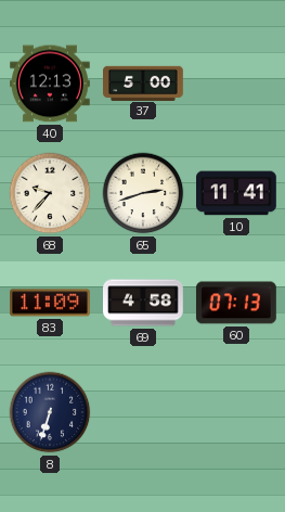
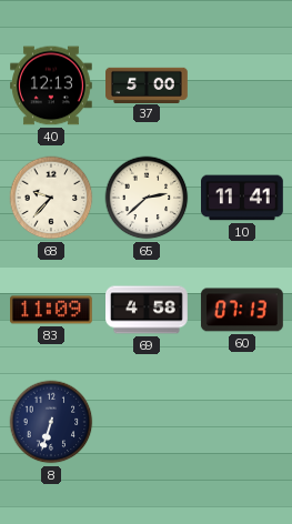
65: 2:42 -> 2:38
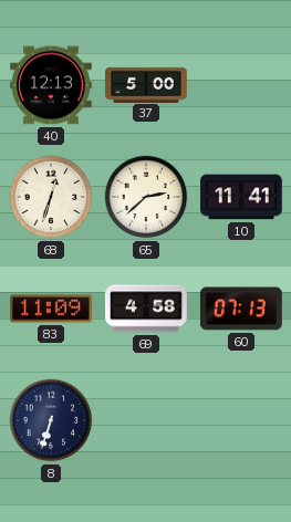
68: 9:37 -> 12:33
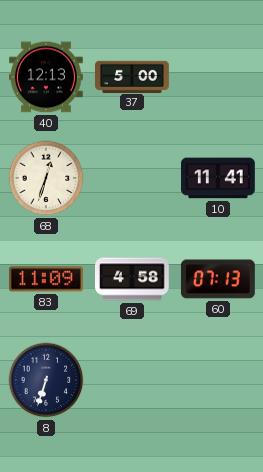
65: 2:38 -> none
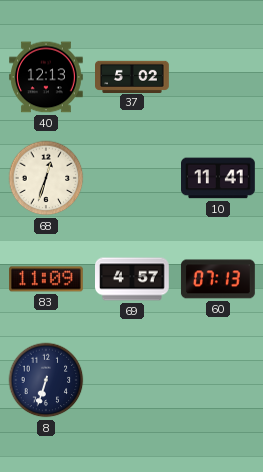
37: 5:00 -> 5:02
69: 4:58 -> 4:57
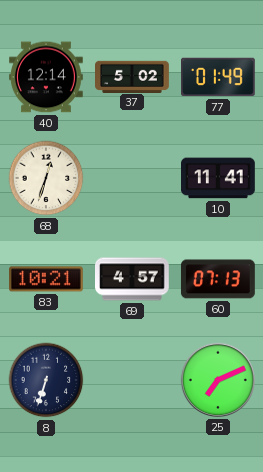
40: 12:13 -> 12:14
77: none -> 01:49
83: 11:09 -> 10:21
25: none -> 7:11
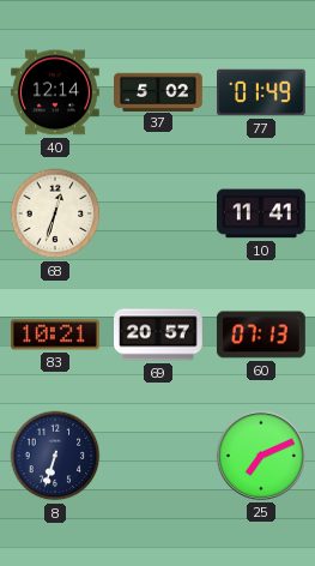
69: 4:57 -> 20:57
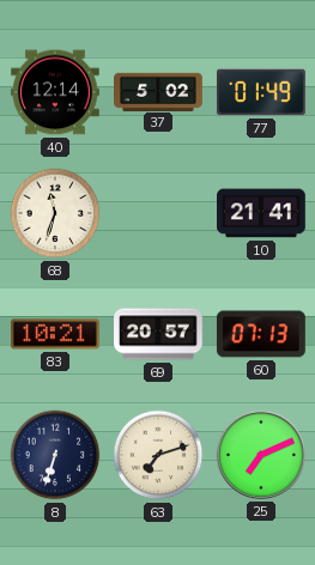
68: 12:33 -> 11:33
10: 11:41 -> 21:41
63: none -> 7:12
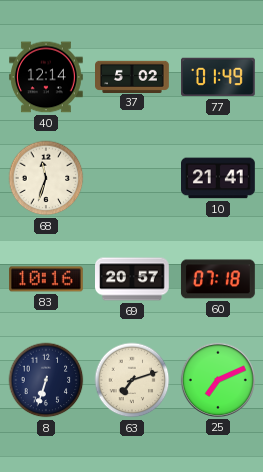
83: 10:21 -> 10:16
60: 07:13 -> 07:18
